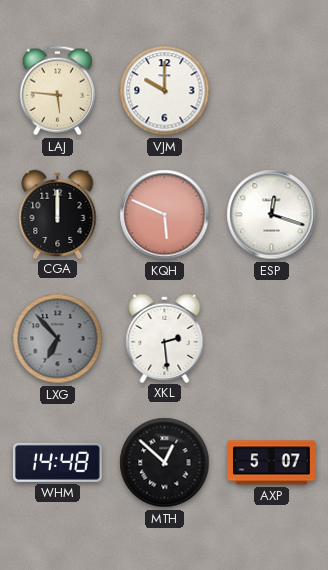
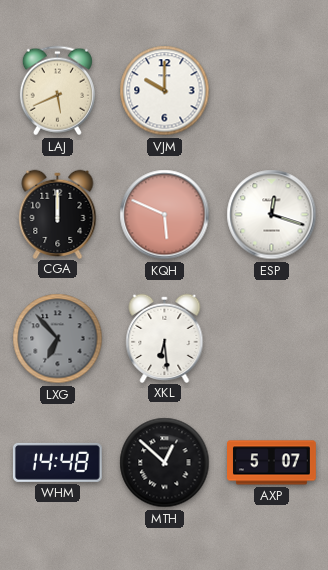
LAJ: 5:46 -> 5:41
XKL: 2:29 -> 6:29
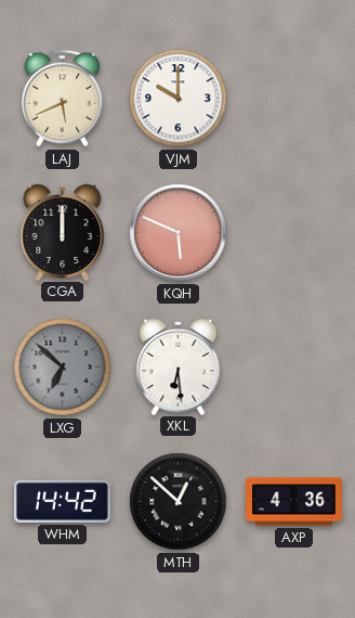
ESP: 12:18 -> none
LXG: 6:53 -> 6:52
WHM: 14:48 -> 14:42
AXP: 5:07 -> 4:36
